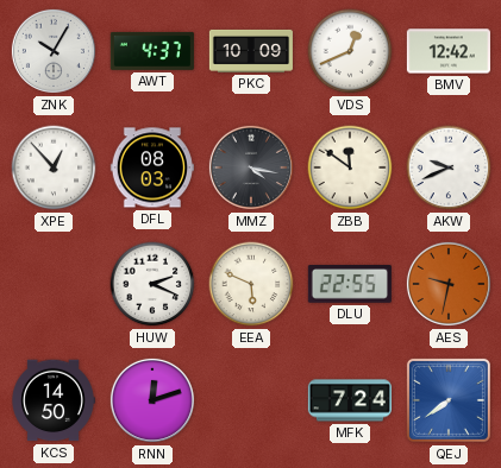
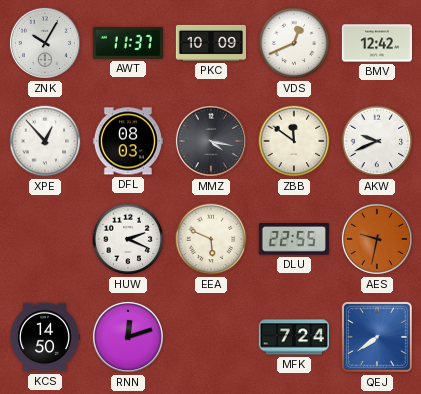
AWT: 4:37 -> 11:37
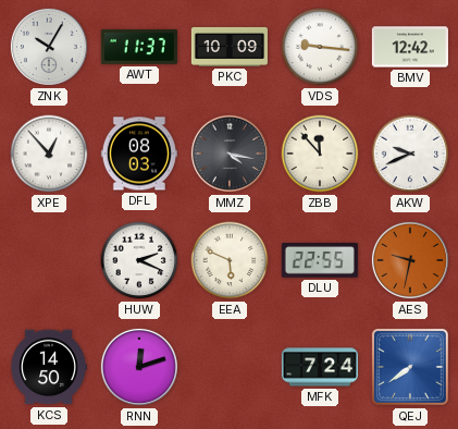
VDS: 12:41 -> 9:16
ZBB: 11:51 -> 11:53
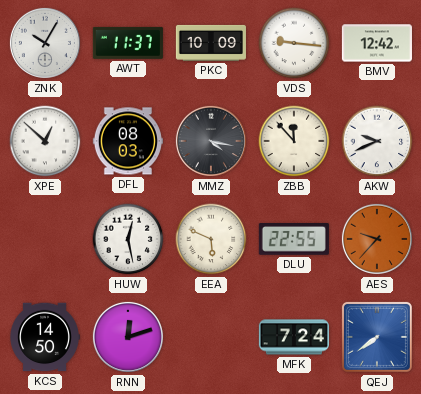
XPE: 12:53 -> 12:52
HUW: 2:19 -> 12:28
AES: 9:32 -> 9:37
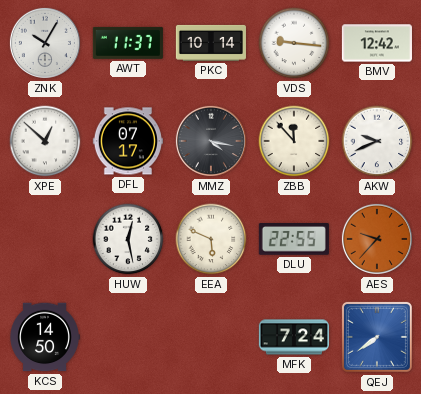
PKC: 10:09 -> 10:14
DFL: 08:03 -> 07:17
RNN: 12:12 -> none
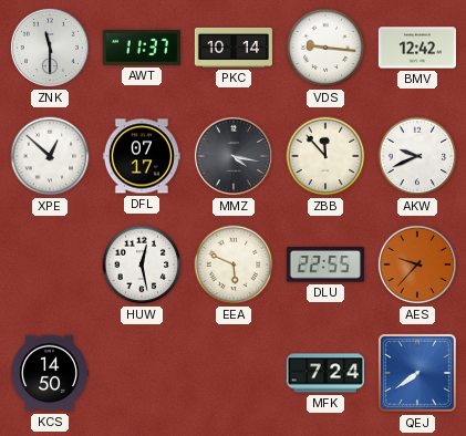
ZNK: 10:05 -> 11:30
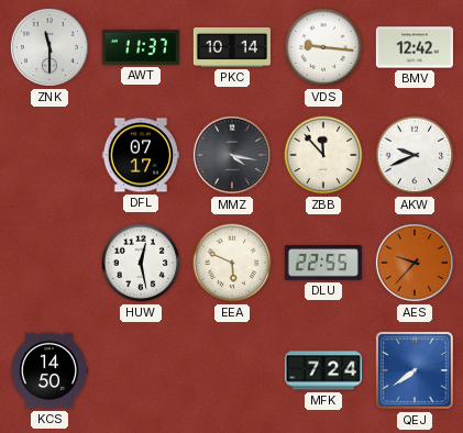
XPE: 12:52 -> none
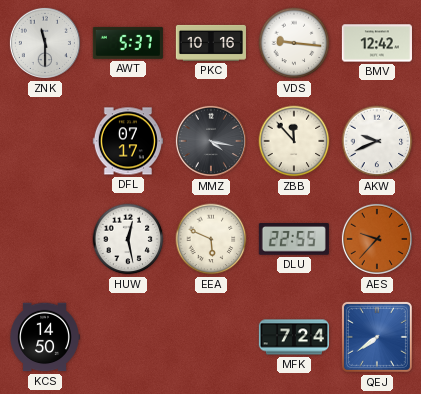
AWT: 11:37 -> 5:37
PKC: 10:14 -> 10:16
